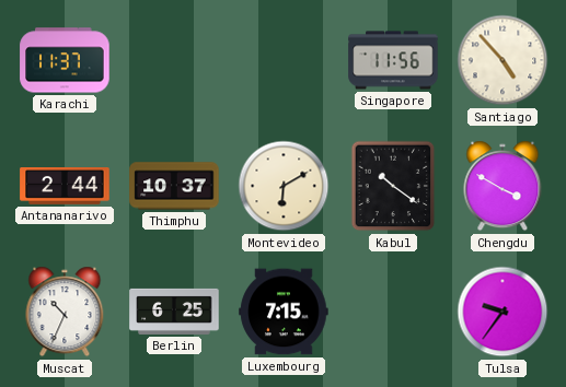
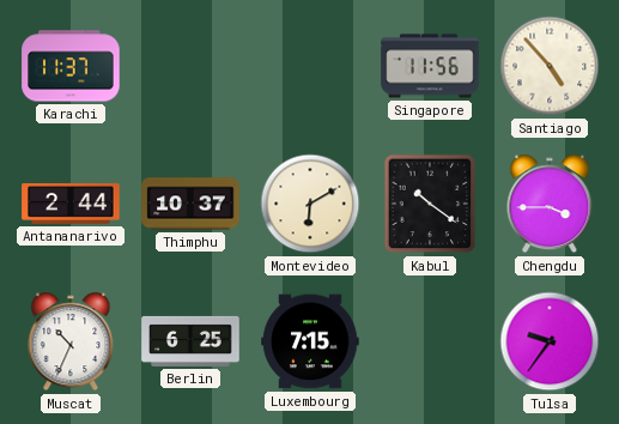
Chengdu: 3:50 -> 3:45
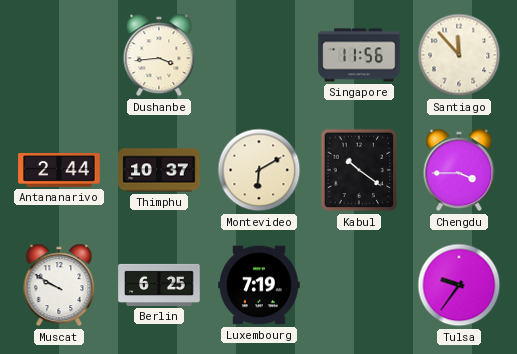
Karachi: 11:37 -> none
Dushanbe: none -> 3:44
Santiago: 4:53 -> 11:53
Muscat: 10:34 -> 9:50
Luxembourg: 7:15 -> 7:19
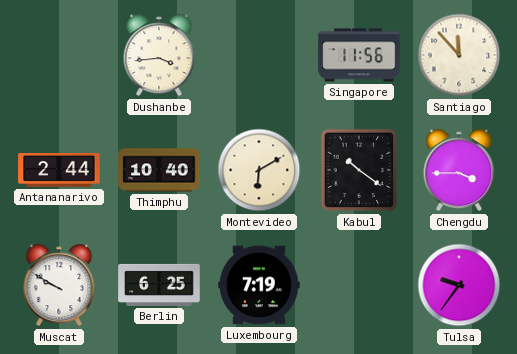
Thimphu: 10:37 -> 10:40
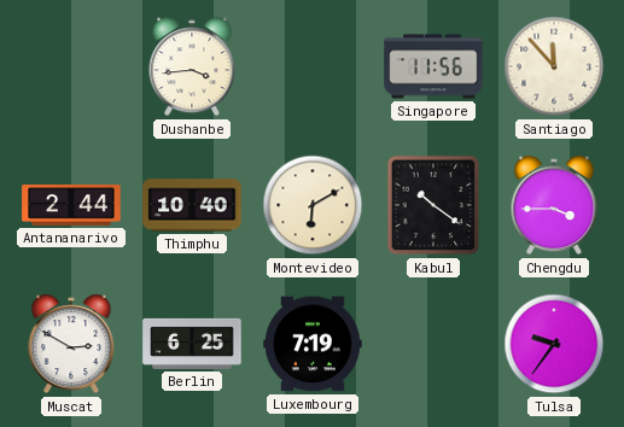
Muscat: 9:50 -> 2:50
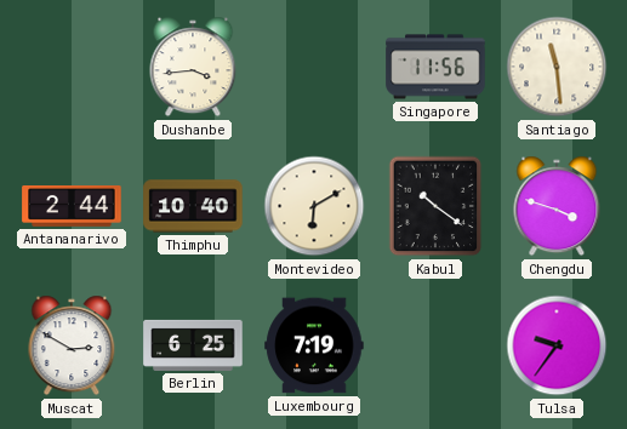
Santiago: 11:53 -> 11:29
Chengdu: 3:45 -> 3:48
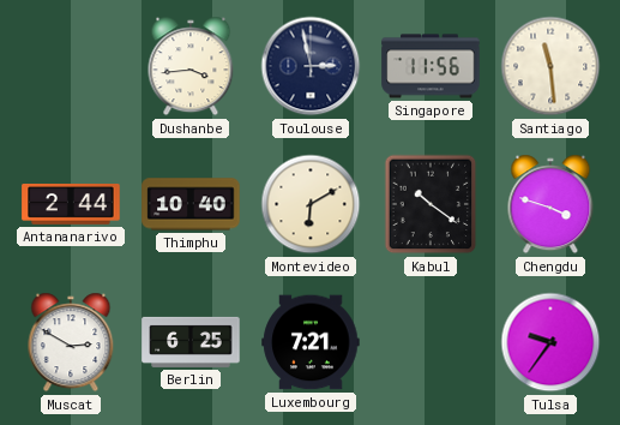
Toulouse: none -> 2:58
Luxembourg: 7:19 -> 7:21
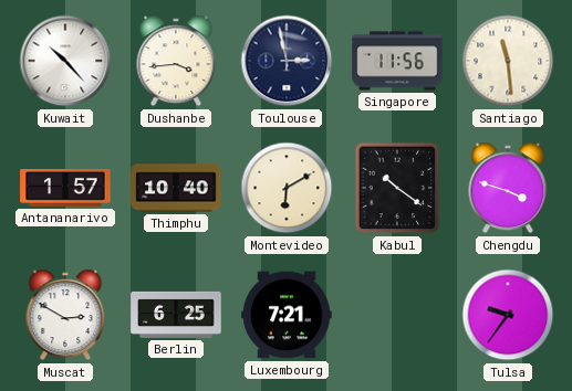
Kuwait: none -> 10:23
Antananarivo: 2:44 -> 1:57
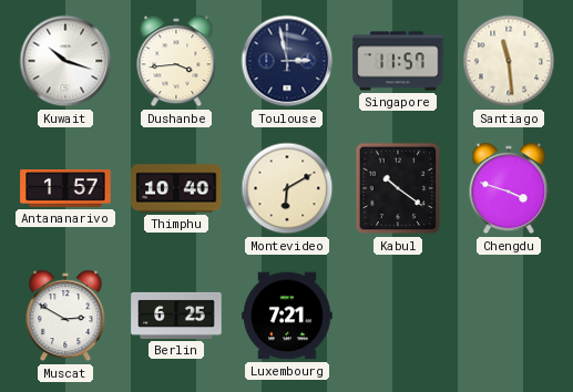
Kuwait: 10:23 -> 10:18
Singapore: 11:56 -> 11:57
Tulsa: 9:36 -> none
